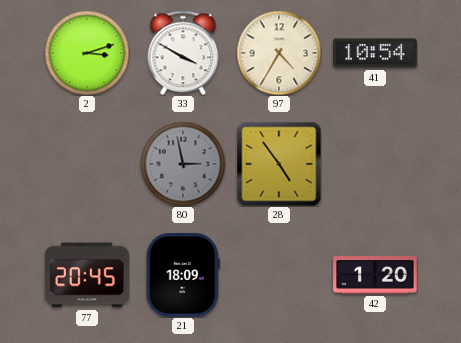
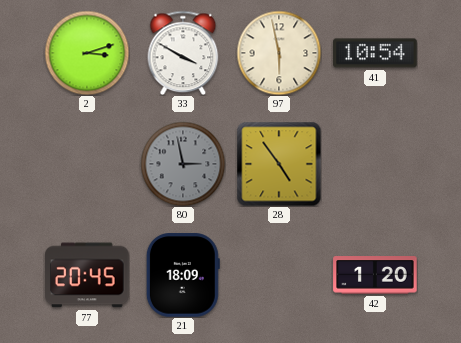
97: 4:35 -> 5:58
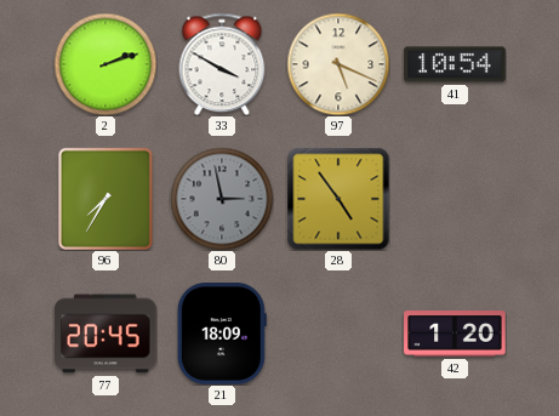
2: 3:12 -> 2:12
97: 5:58 -> 5:19
96: none -> 7:35
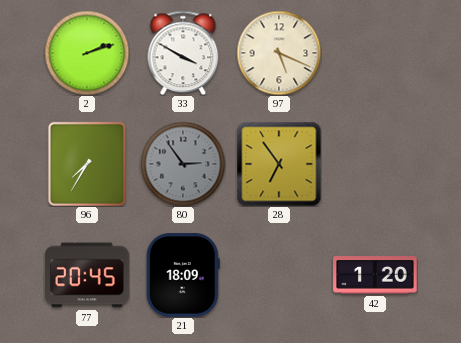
41: 10:54 -> none
80: 2:58 -> 2:54
28: 4:54 -> 6:54
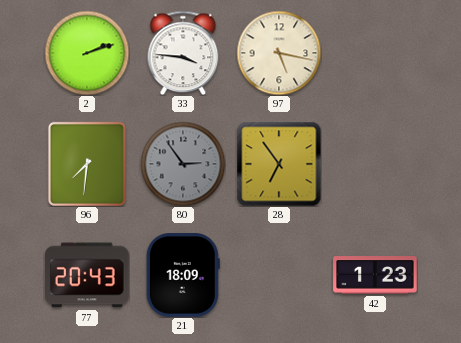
33: 3:50 -> 3:46
97: 5:19 -> 5:17
96: 7:35 -> 7:31
77: 20:45 -> 20:43
42: 1:20 -> 1:23
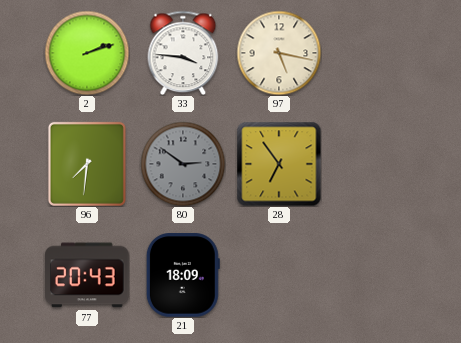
80: 2:54 -> 2:51
42: 1:23 -> none
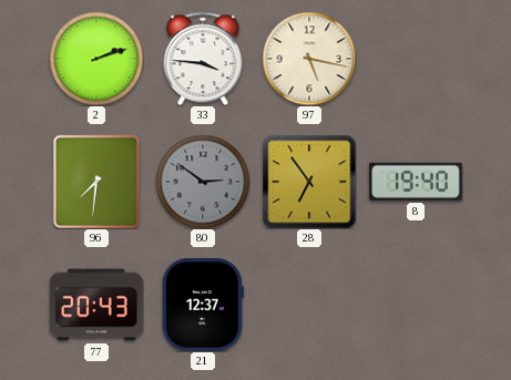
8: none -> 19:40
21: 18:09 -> 12:37
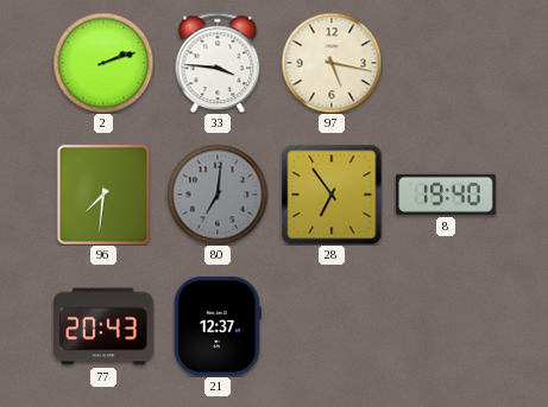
80: 2:51 -> 7:01
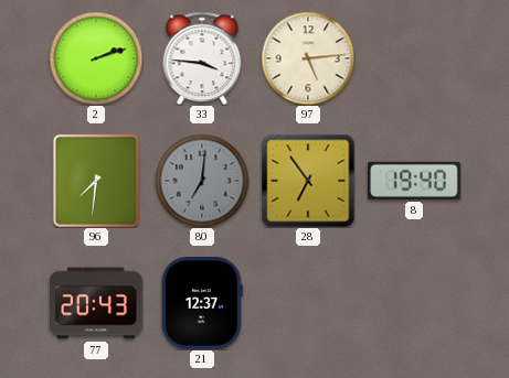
97: 5:17 -> 5:14
